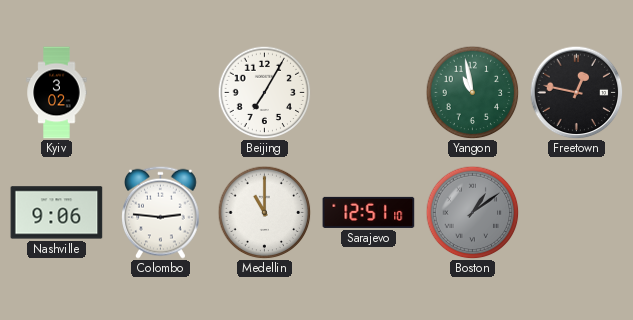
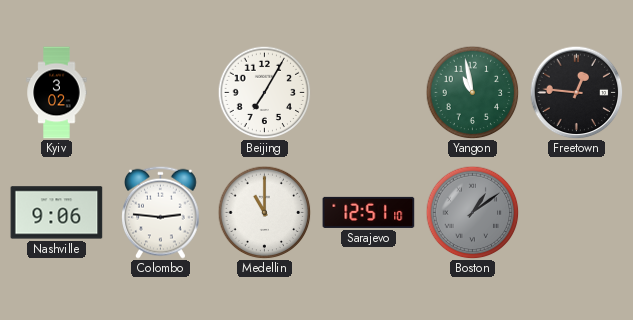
Freetown: 12:47 -> 12:46
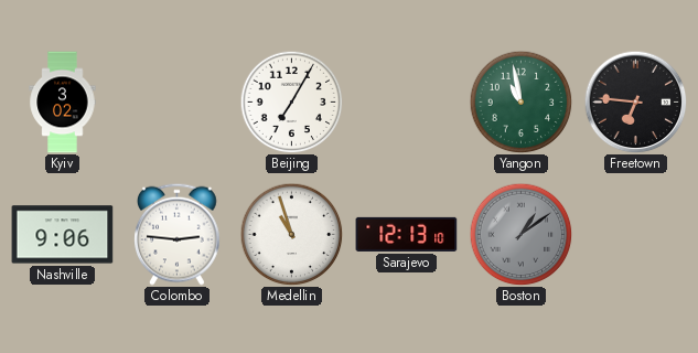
Freetown: 12:46 -> 6:46
Medellin: 11:00 -> 10:57
Sarajevo: 12:51 -> 12:13
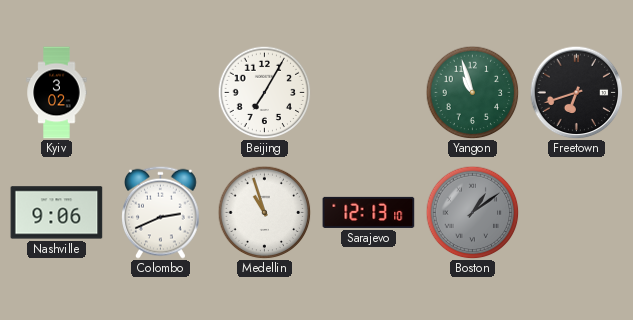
Yangon: 10:58 -> 10:57
Freetown: 6:46 -> 6:42
Colombo: 2:46 -> 2:41
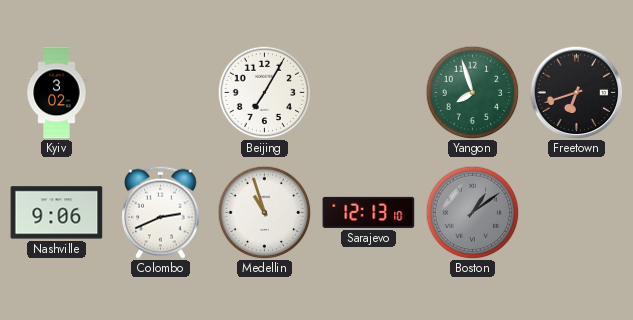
Yangon: 10:57 -> 7:57
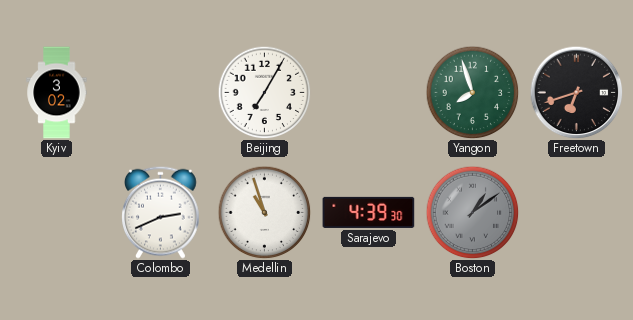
Nashville: 9:06 -> none
Sarajevo: 12:13 -> 4:39
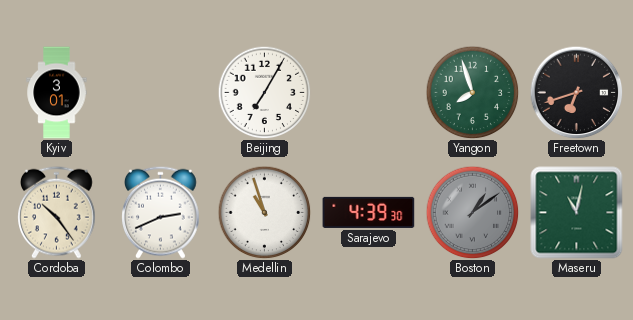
Kyiv: 3:02 -> 3:01
Cordoba: none -> 10:24
Maseru: none -> 11:02
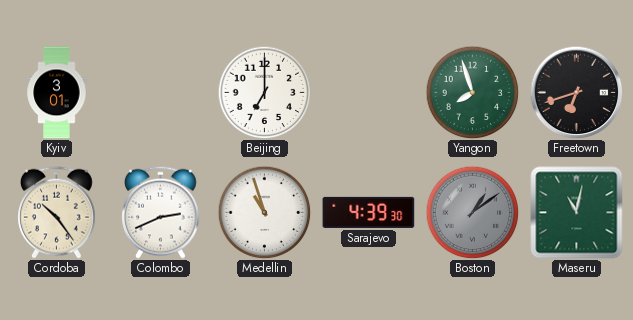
Beijing: 7:05 -> 7:00
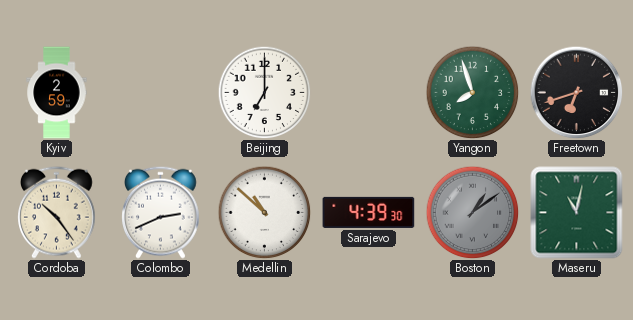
Kyiv: 3:01 -> 2:59
Medellin: 10:57 -> 10:52
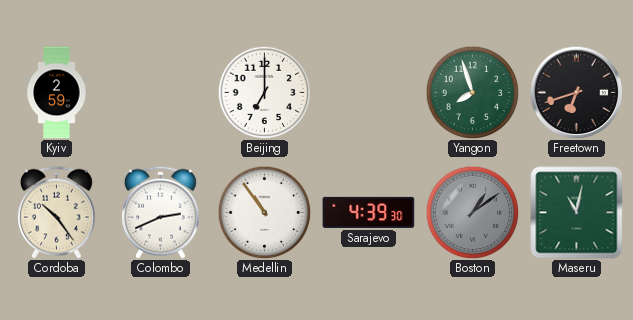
Medellin: 10:52 -> 10:54
